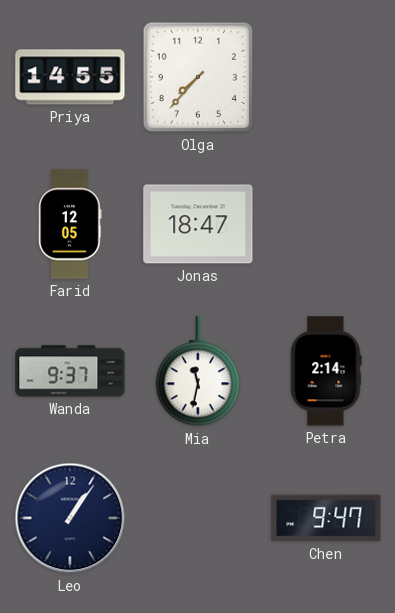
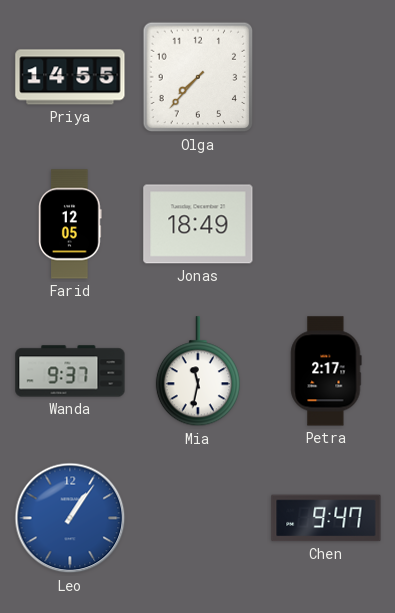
Jonas: 18:47 -> 18:49
Petra: 2:14 -> 2:17
Leo dial: navy -> blue
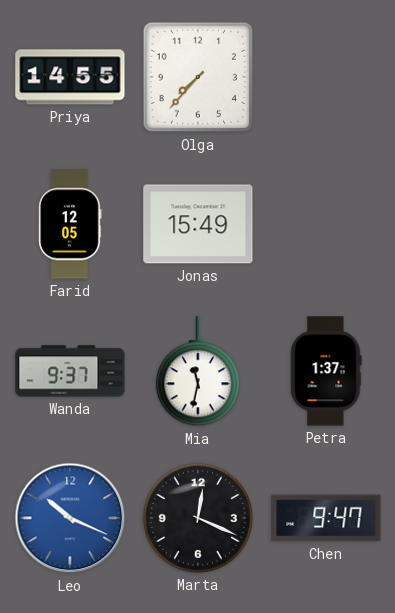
Jonas: 18:49 -> 15:49
Petra: 2:17 -> 1:37
Leo: 1:06 -> 10:19
Marta: none -> 12:19
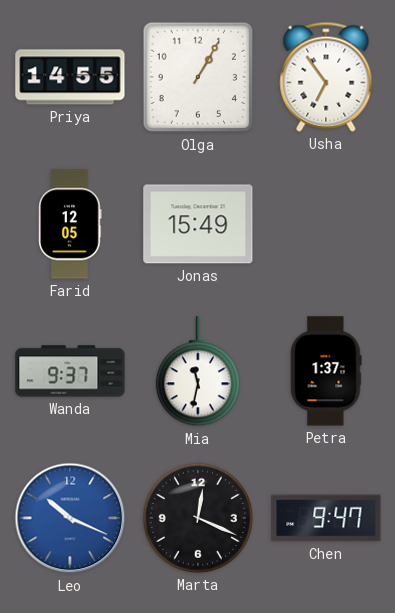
Olga: 7:37 -> 1:05
Usha: none -> 6:54
